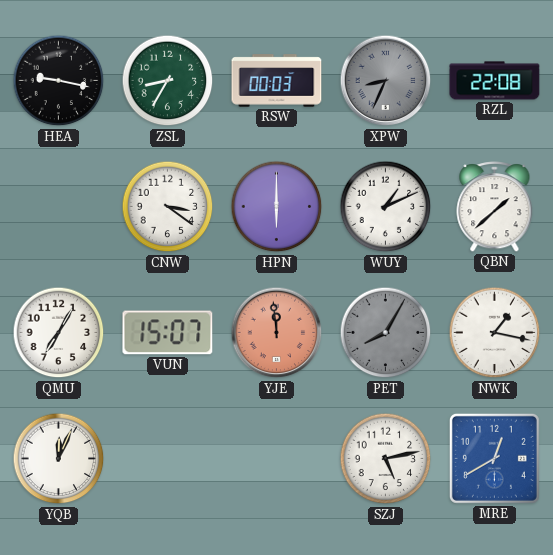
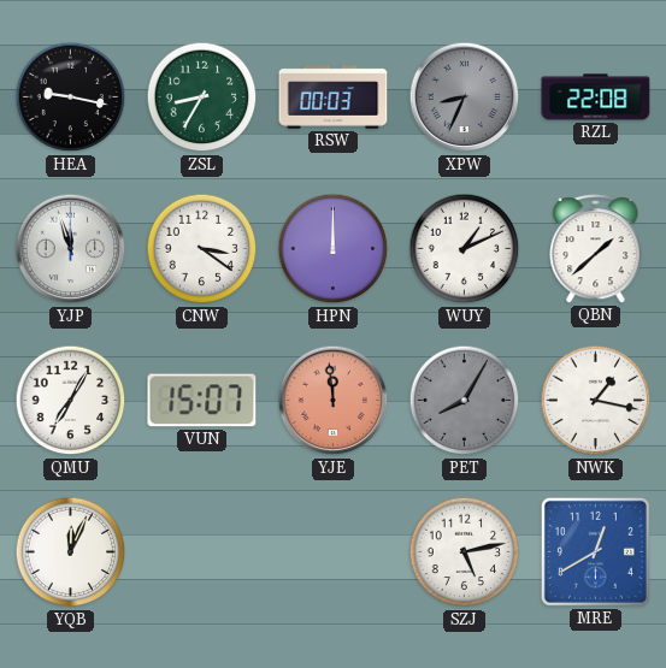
YJP: none -> 11:57
HPN: 6:00 -> 12:00
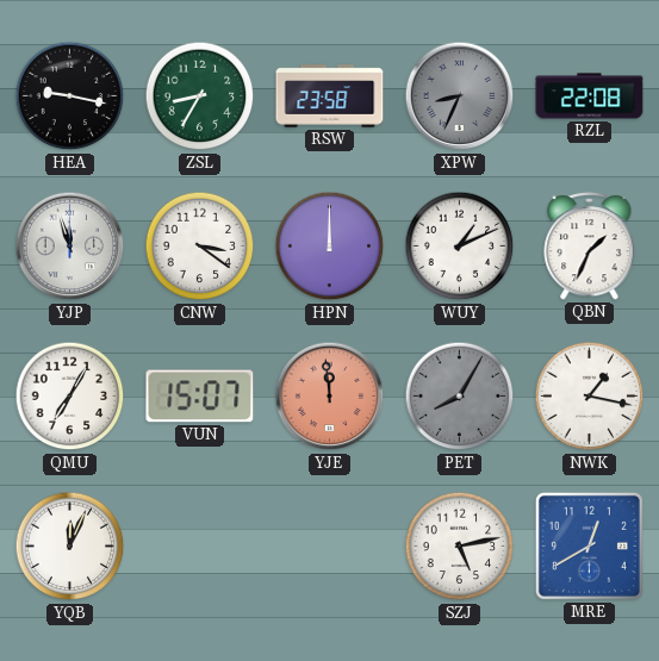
RSW: 00:03 -> 23:58
QBN: 1:38 -> 1:34
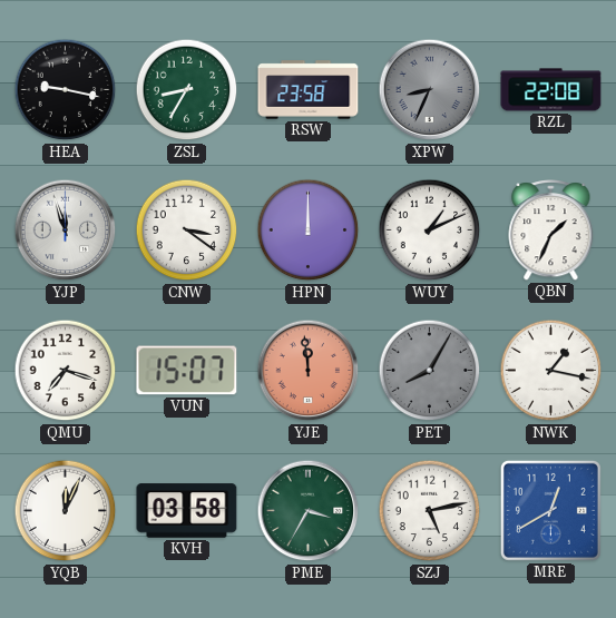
QMU: 7:05 -> 7:18
KVH: none -> 03:58
PME: none -> 3:35
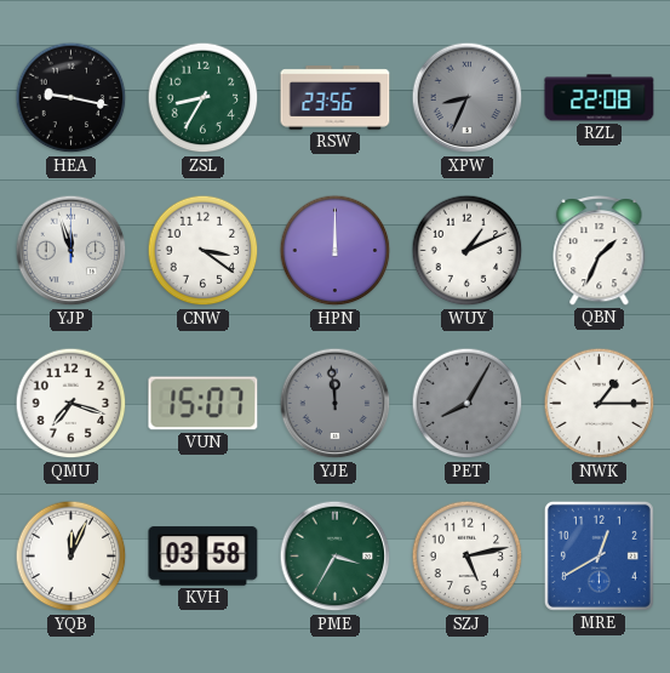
RSW: 23:58 -> 23:56
YJE dial: salmon -> grey
NWK: 1:17 -> 1:15
